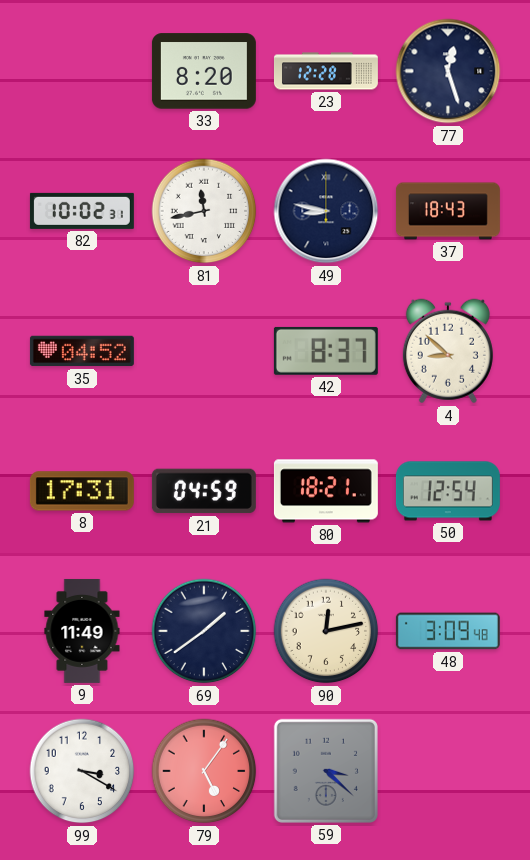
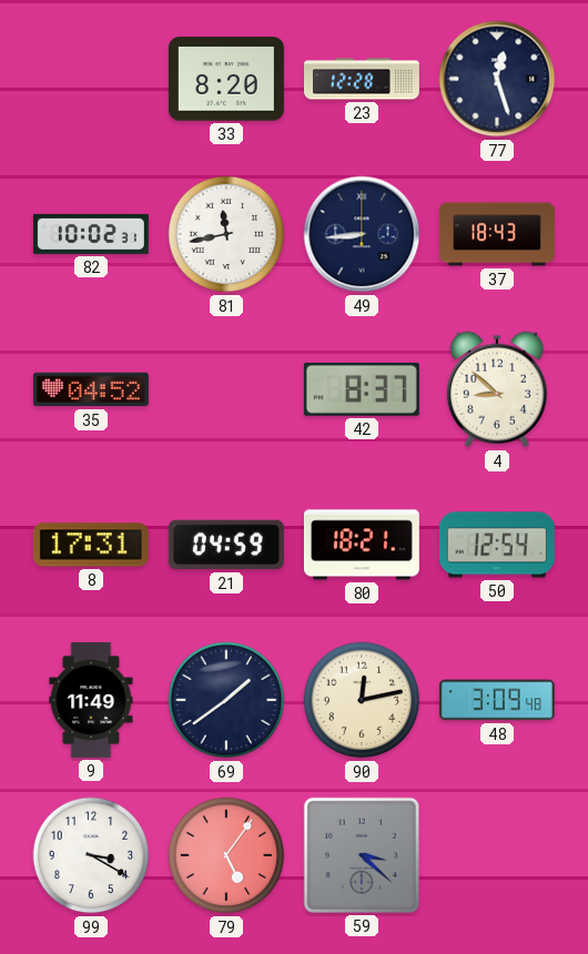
49: 8:47 -> 8:44
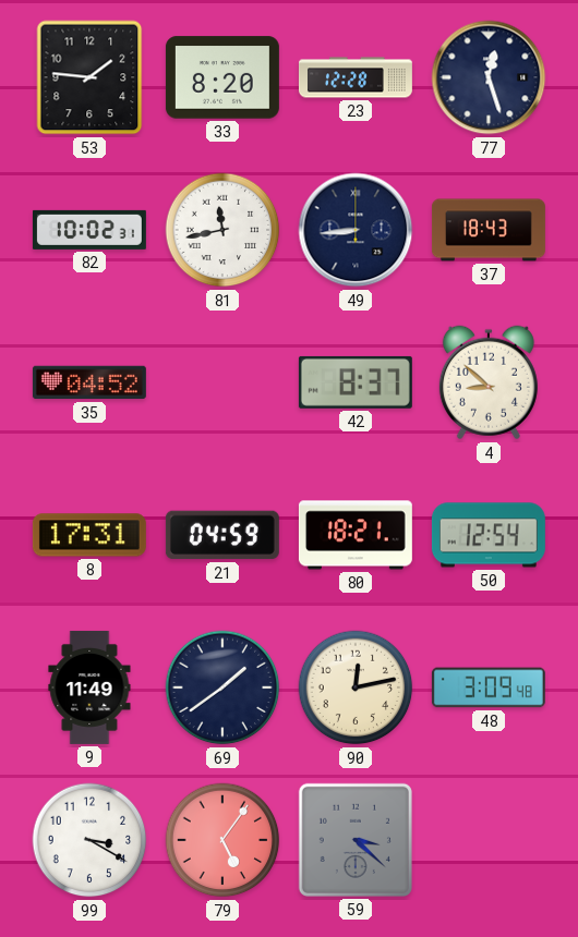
53: none -> 1:46
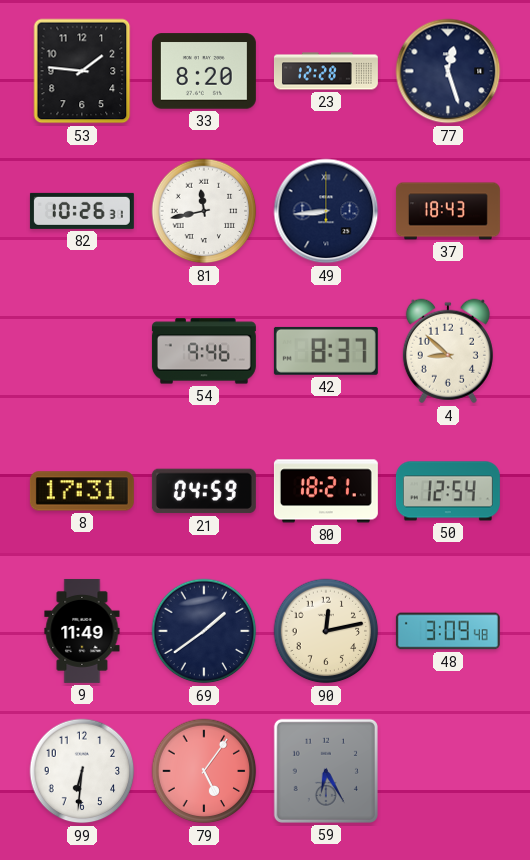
82: 10:02 -> 10:26
35: 04:52 -> none
54: none -> 9:46
99: 3:20 -> 6:31
59: 3:22 -> 6:25
